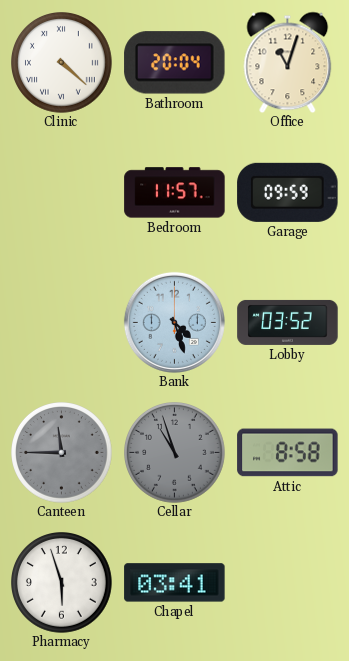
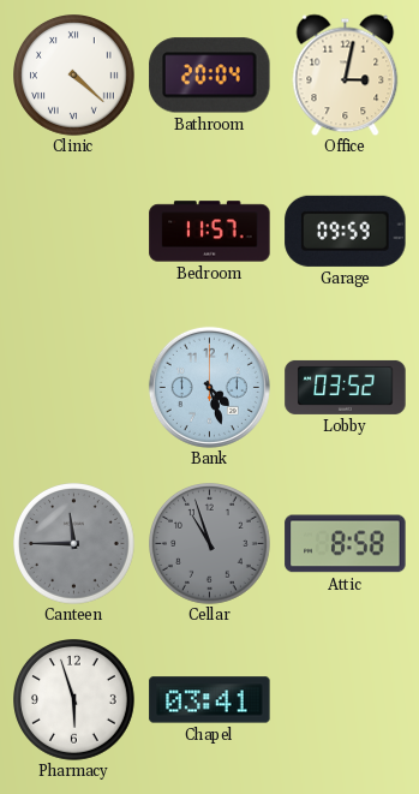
Office: 11:03 -> 3:02
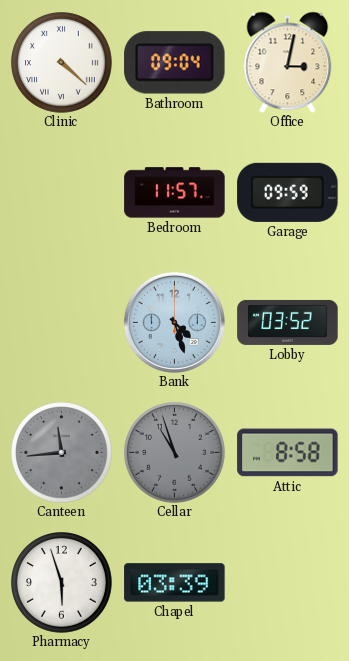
Bathroom: 20:04 -> 09:04
Canteen: 11:45 -> 11:44
Chapel: 03:41 -> 03:39
